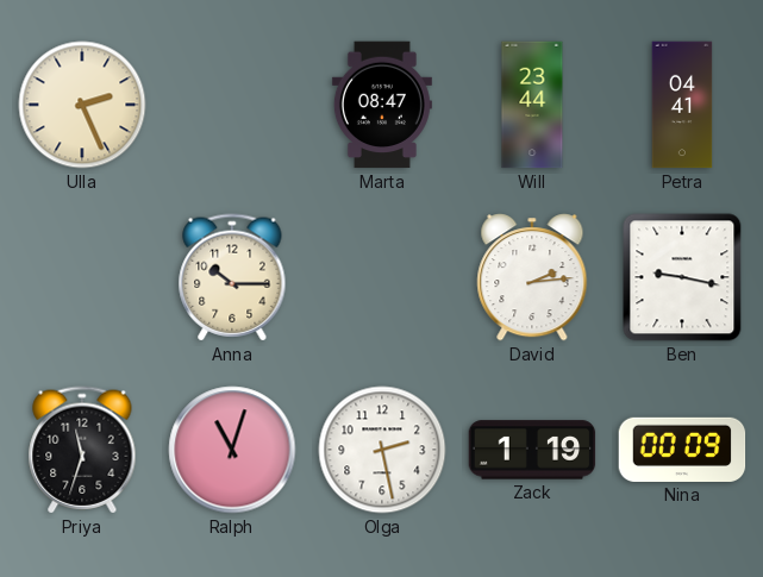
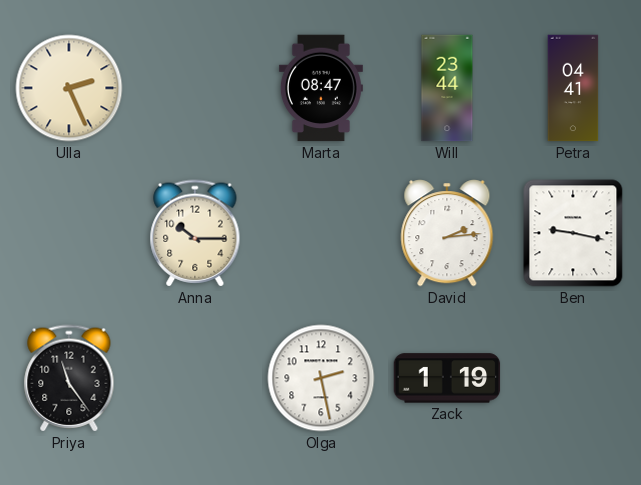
Priya: 11:33 -> 11:24
Ralph: 11:03 -> none
Nina: 00:09 -> none
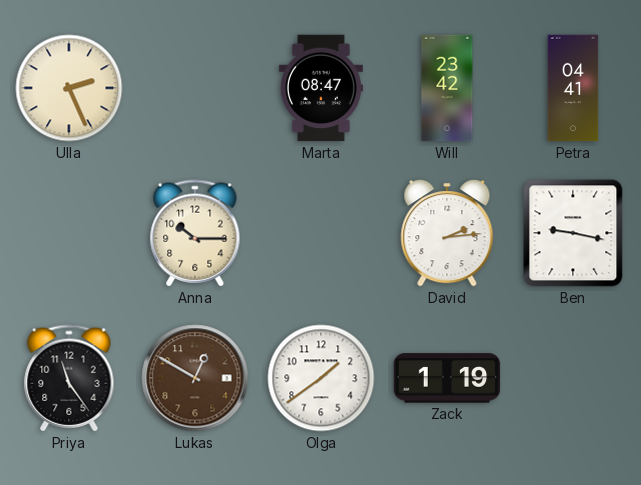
Will: 23:44 -> 23:42
Lukas: none -> 12:50
Olga: 2:28 -> 1:39
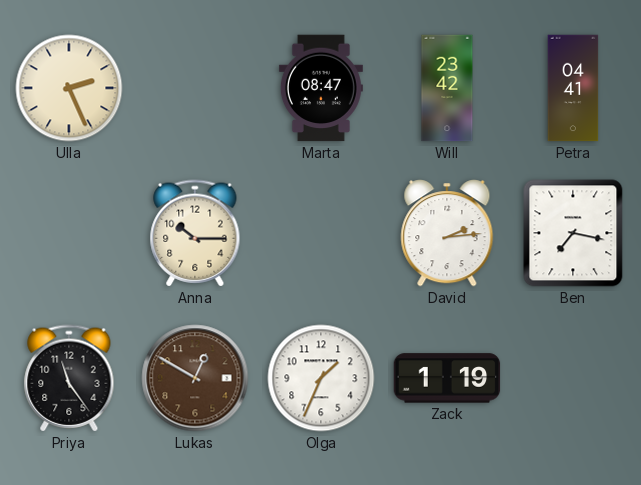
Ben: 9:17 -> 7:17
Olga: 1:39 -> 1:34
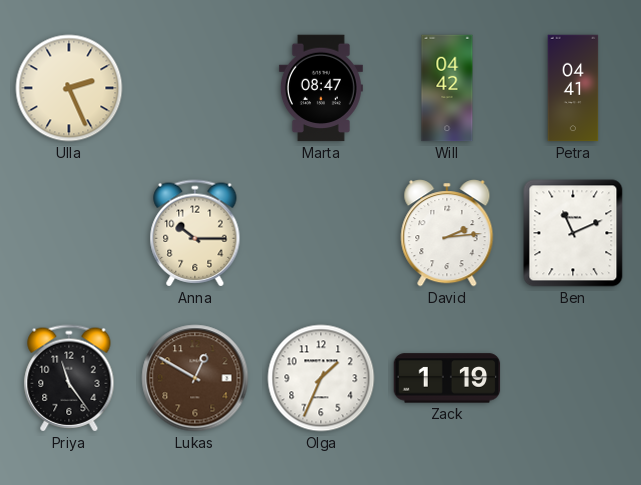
Will: 23:42 -> 04:42
Ben: 7:17 -> 11:11
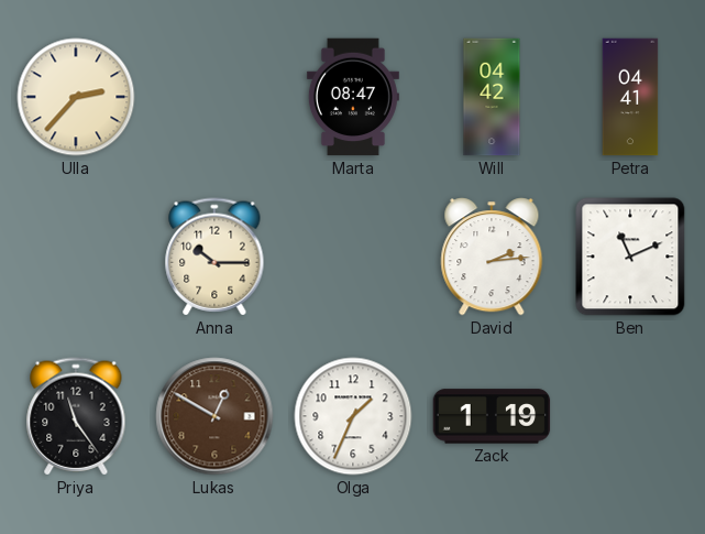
Ulla: 2:26 -> 2:37
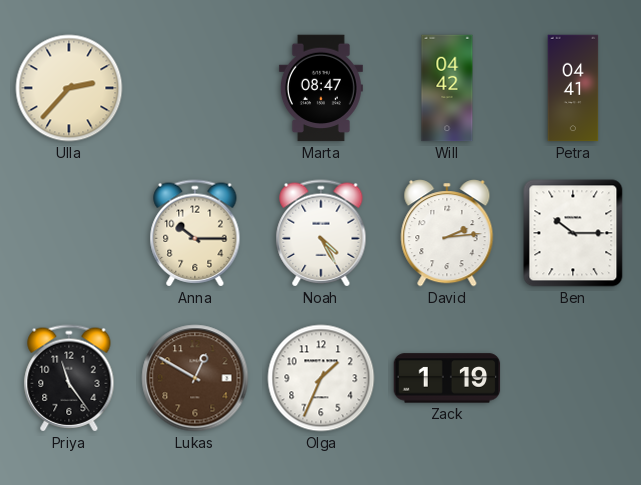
Noah: none -> 4:25
Ben: 11:11 -> 10:15
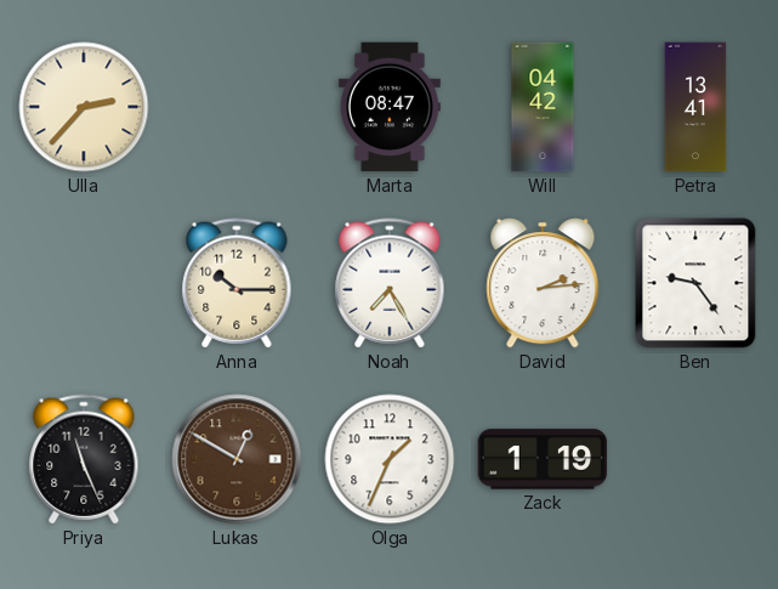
Petra: 04:41 -> 13:41
Noah: 4:25 -> 7:25
Ben: 10:15 -> 9:24
Priya: 11:24 -> 11:26
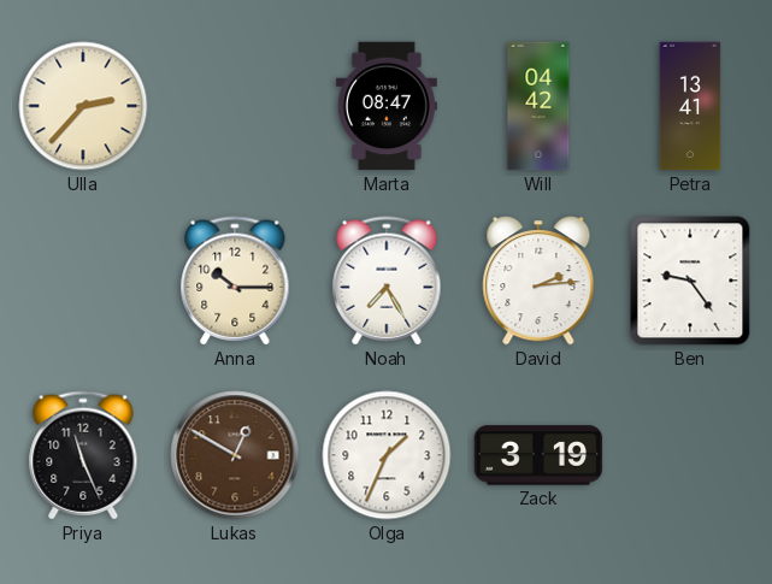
Zack: 1:19 -> 3:19
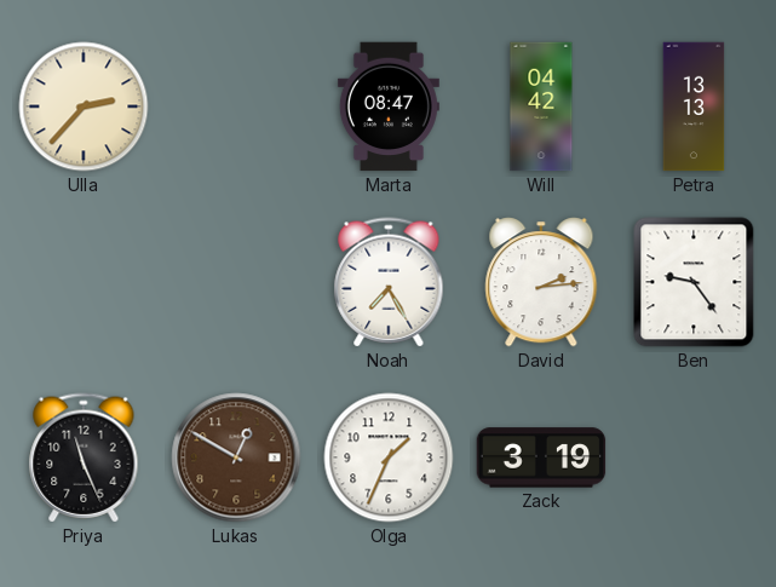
Petra: 13:41 -> 13:13
Anna: 10:15 -> none
